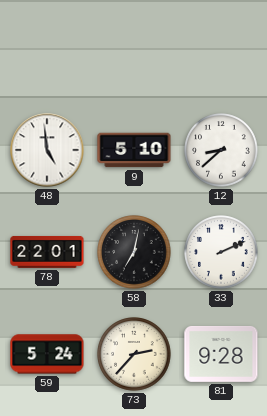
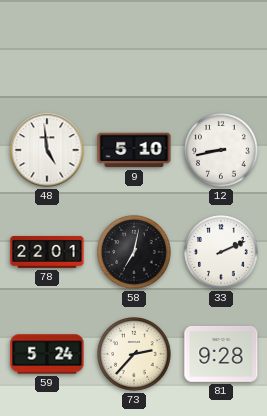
12: 8:38 -> 8:43
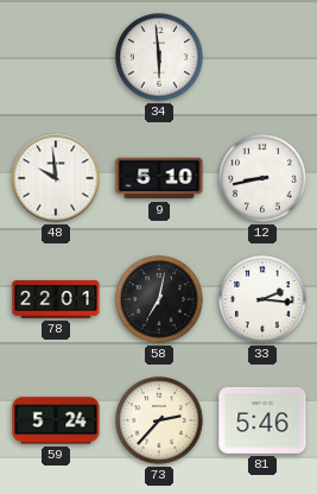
34: none -> 5:59
48: 4:59 -> 9:59
33: 2:11 -> 2:16
81: 9:28 -> 5:46
